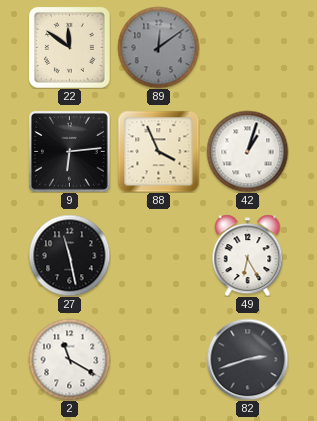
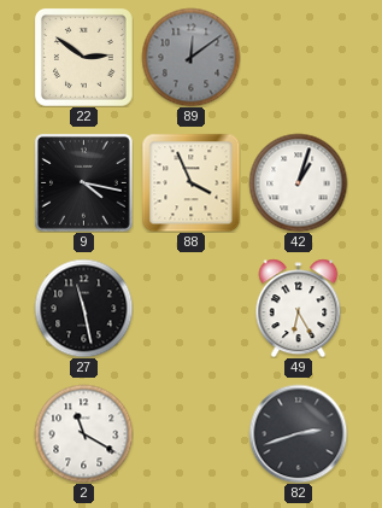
22: 11:51 -> 2:51
9: 6:14 -> 4:17
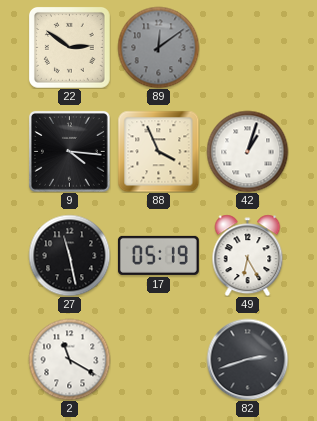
9: 4:17 -> 4:16
17: none -> 05:19
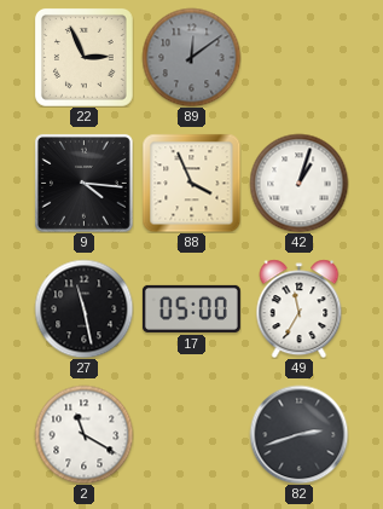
22: 2:51 -> 2:56
17: 05:19 -> 05:00
49: 6:25 -> 11:35
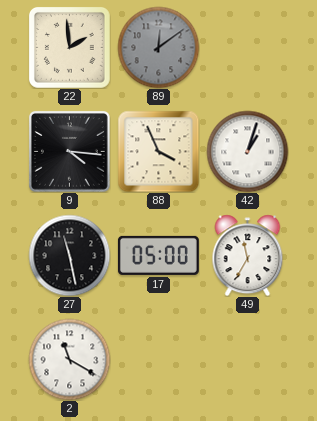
22: 2:56 -> 1:59
82: 2:42 -> none
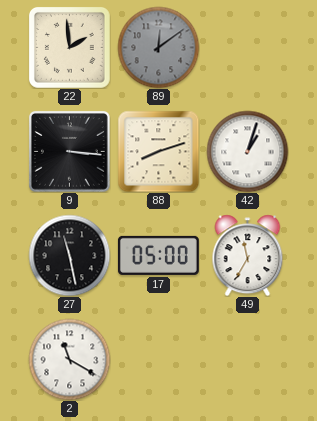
9: 4:16 -> 3:16
88: 3:56 -> 8:12
